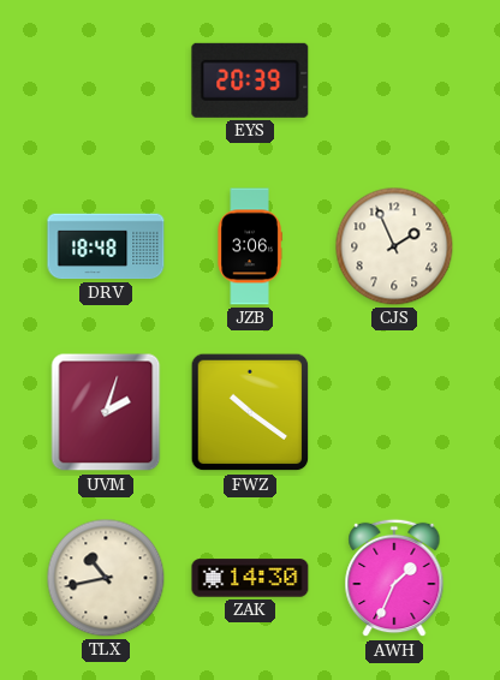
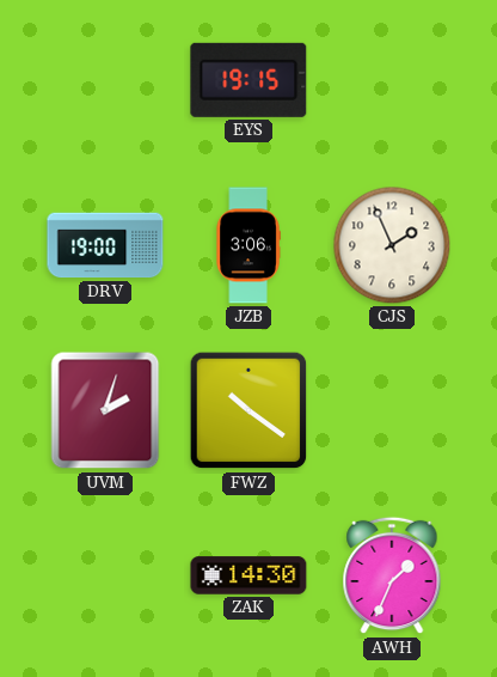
EYS: 20:39 -> 19:15
DRV: 18:48 -> 19:00
TLX: 10:43 -> none
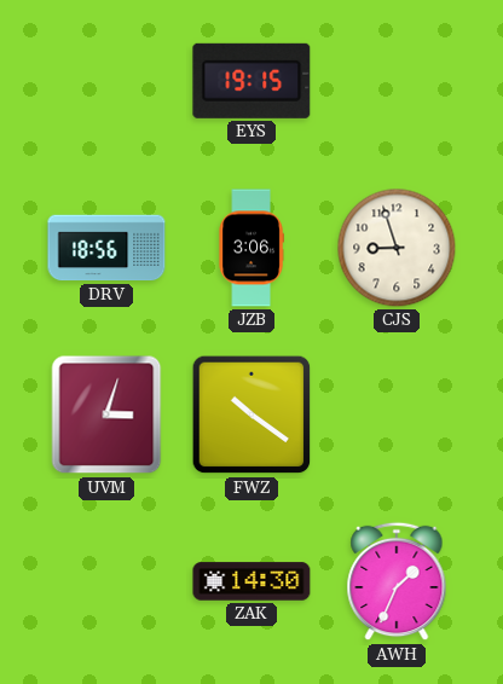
DRV: 19:00 -> 18:56
CJS: 1:56 -> 8:57
UVM: 2:03 -> 3:03
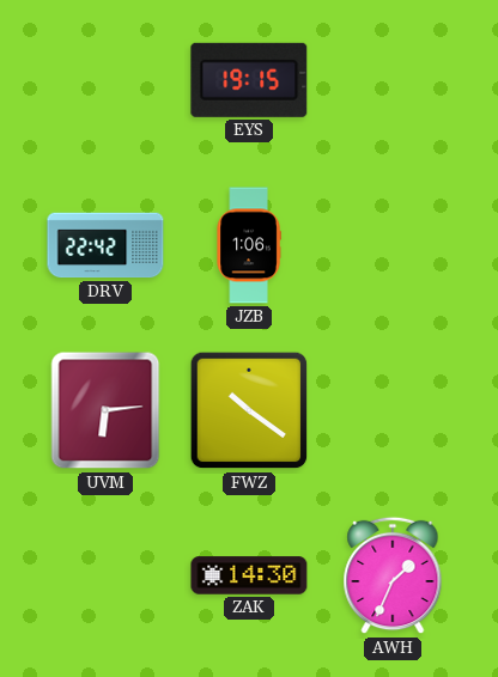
DRV: 18:56 -> 22:42
JZB: 3:06 -> 1:06
CJS: 8:57 -> none
UVM: 3:03 -> 6:14
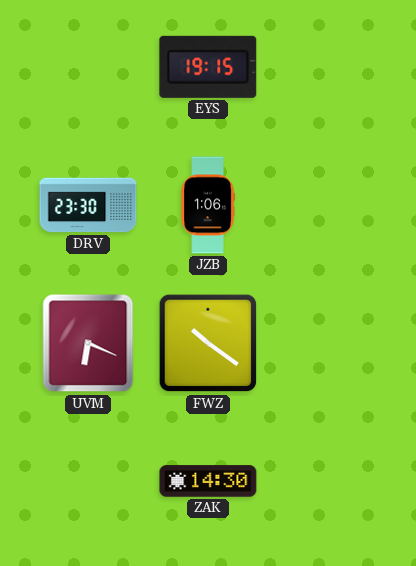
DRV: 22:42 -> 23:30
UVM: 6:14 -> 6:19
AWH: 1:34 -> none
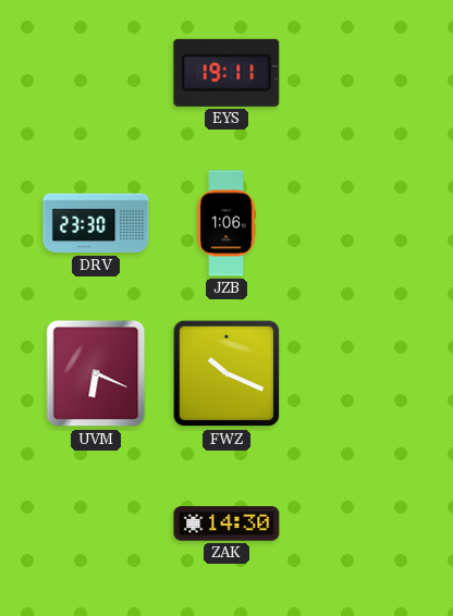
EYS: 19:15 -> 19:11
FWZ: 10:21 -> 10:19
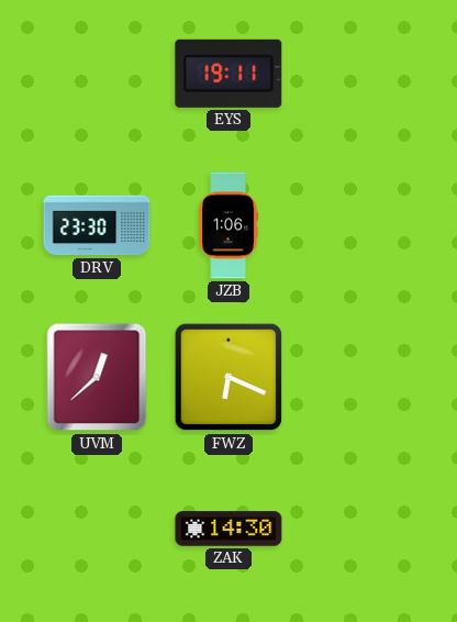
UVM: 6:19 -> 12:38
FWZ: 10:19 -> 6:19
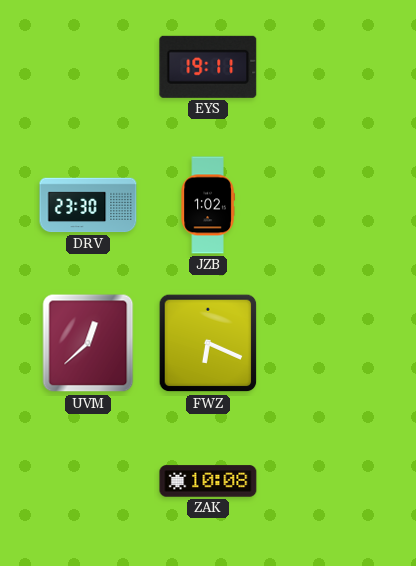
JZB: 1:06 -> 1:02
ZAK: 14:30 -> 10:08
